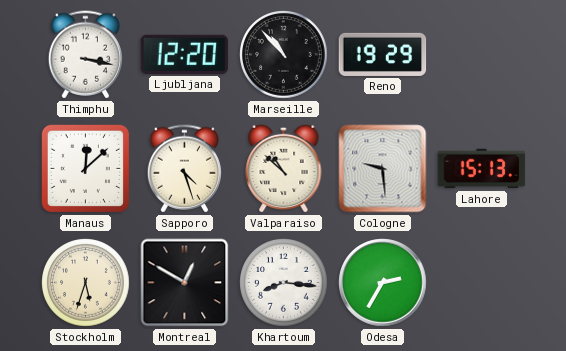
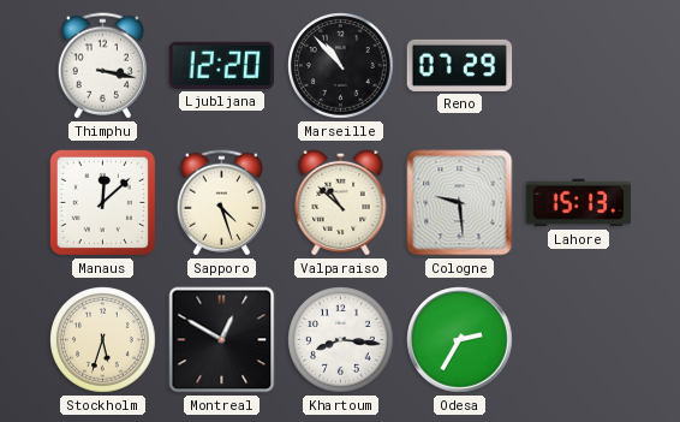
Reno: 19:29 -> 07:29
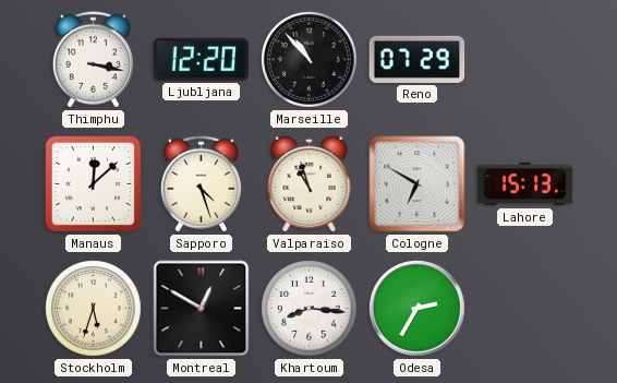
Valparaiso: 10:52 -> 10:57
Cologne: 9:29 -> 6:50
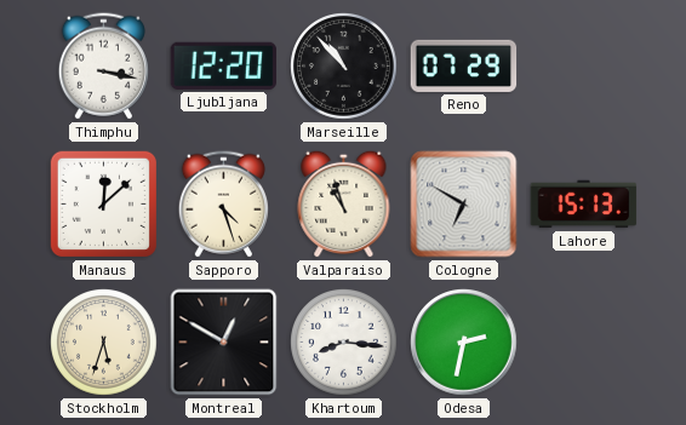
Odesa: 2:35 -> 2:32
